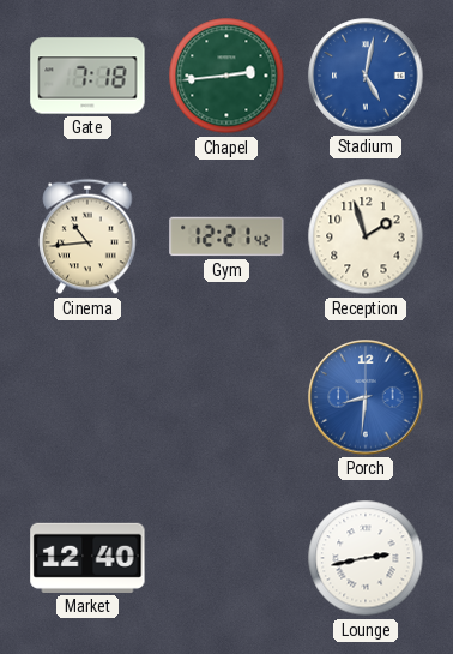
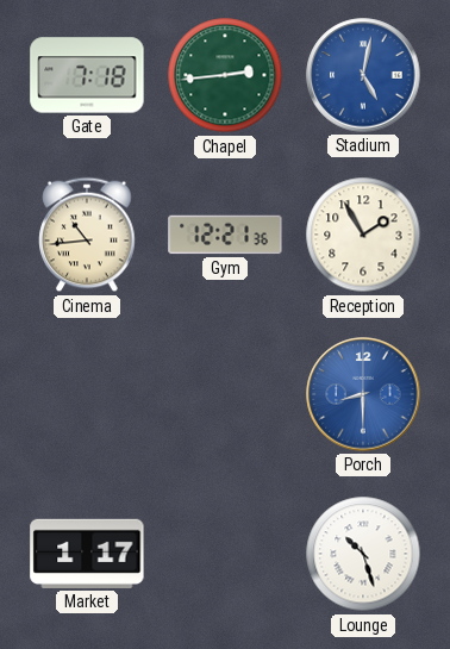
Gym: 12:21:42 -> 12:21:36
Reception: 1:57 -> 1:55
Porch: 8:31 -> 8:30
Market: 12:40 -> 1:17
Lounge: 2:43 -> 10:27
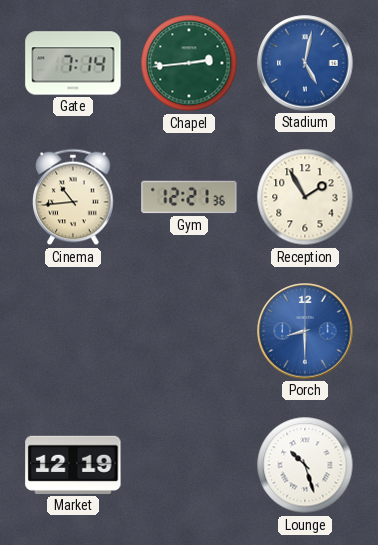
Gate: 7:18 -> 7:14
Market: 1:17 -> 12:19
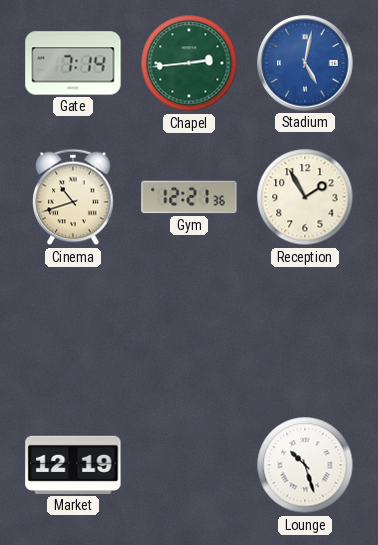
Cinema: 10:44 -> 10:42
Porch: 8:30 -> none
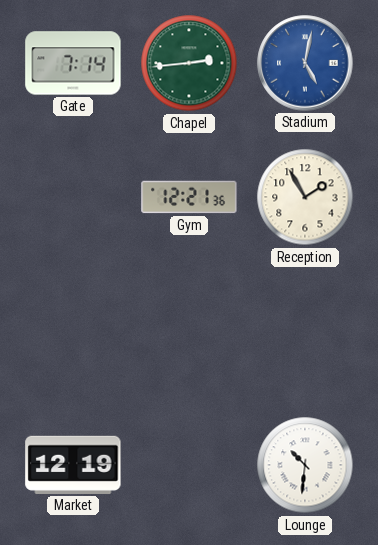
Cinema: 10:42 -> none
Lounge: 10:27 -> 10:31
